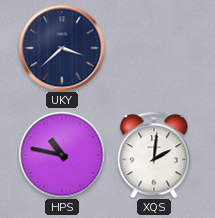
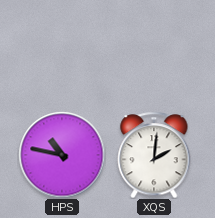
UKY: 3:38 -> none
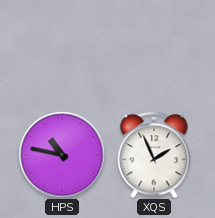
XQS: 2:01 -> 1:56
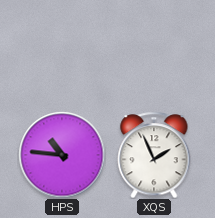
HPS: 10:47 -> 10:46
